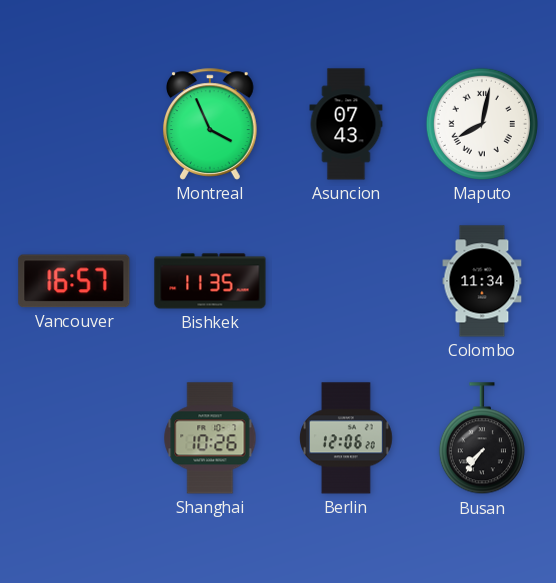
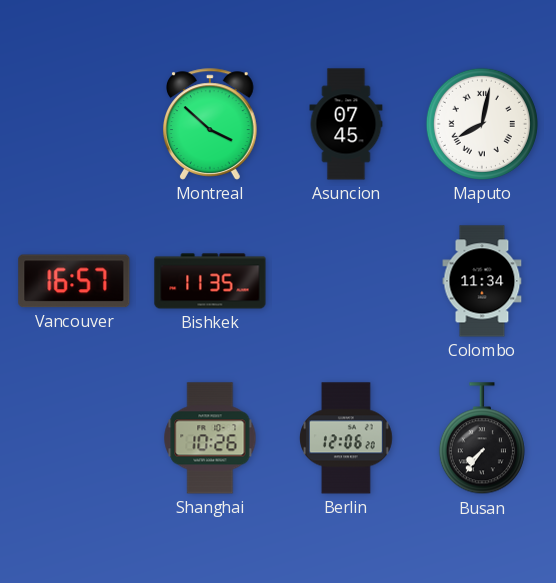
Montreal: 3:56 -> 3:52
Asuncion: 07:43 -> 07:45
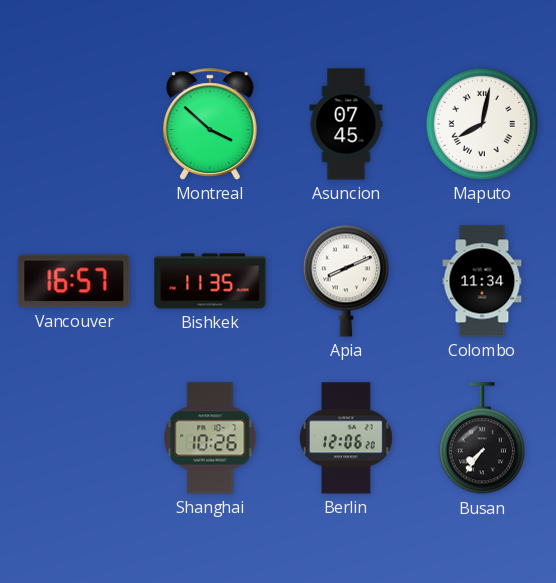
Apia: none -> 8:11
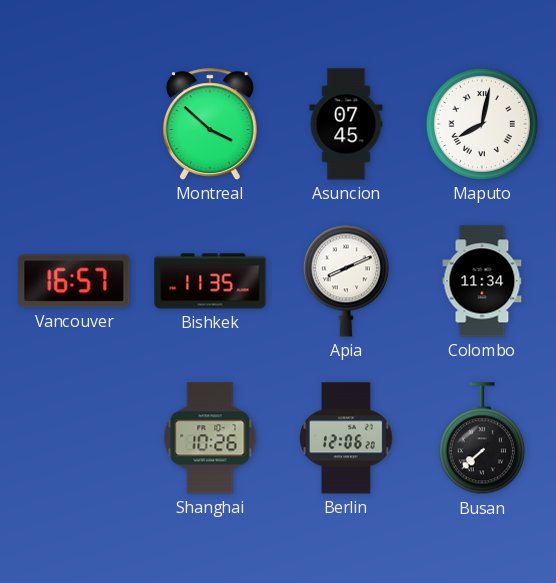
Busan: 7:36 -> 7:38
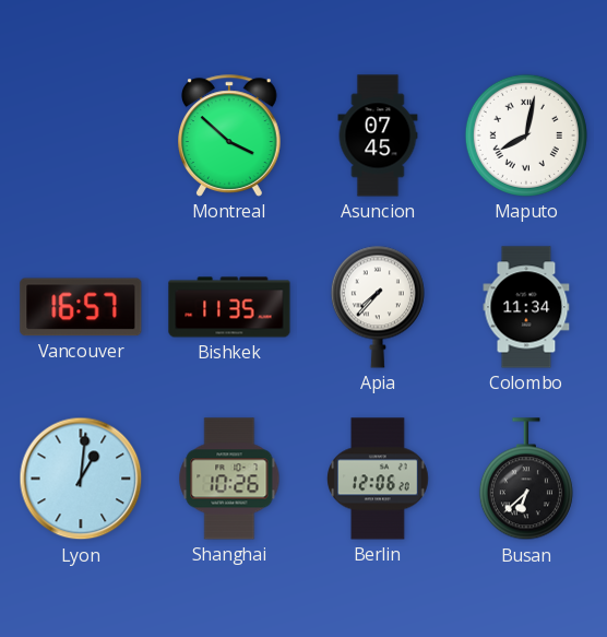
Apia: 8:11 -> 7:37
Lyon: none -> 1:01
Busan: 7:38 -> 6:38
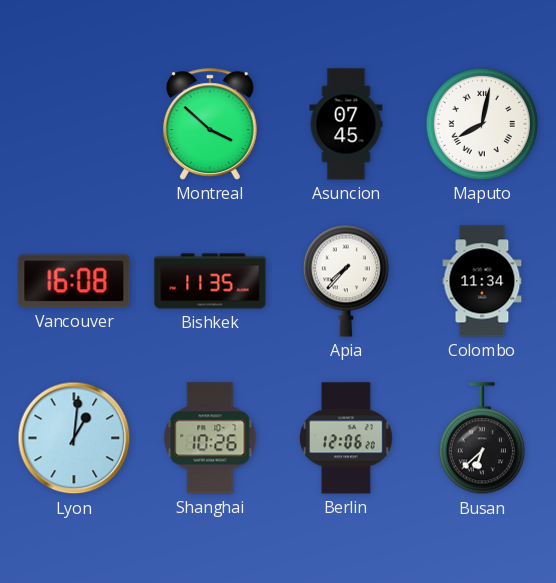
Vancouver: 16:57 -> 16:08
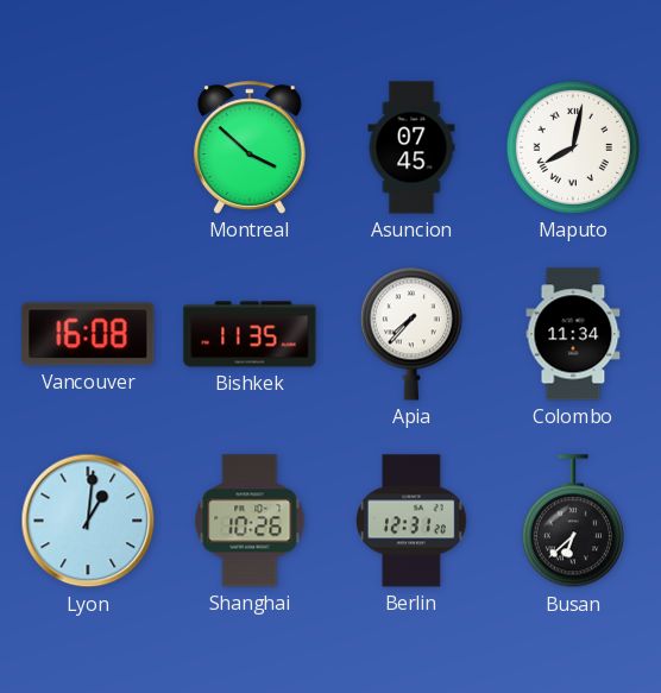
Berlin: 12:06 -> 12:31
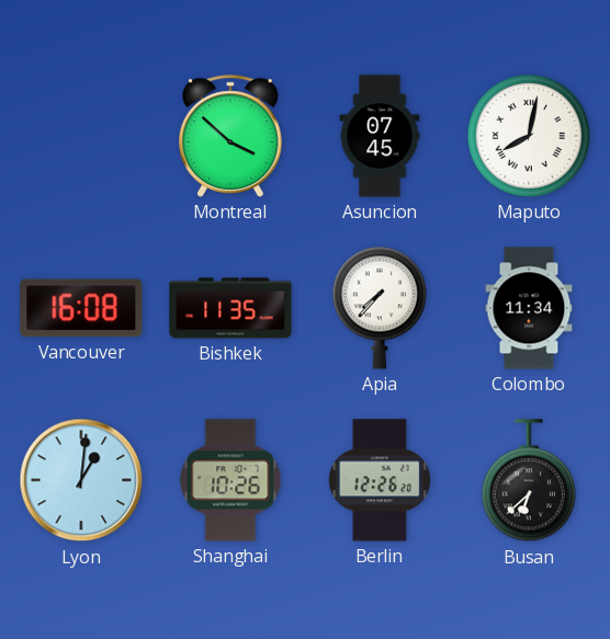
Berlin: 12:31 -> 12:26
